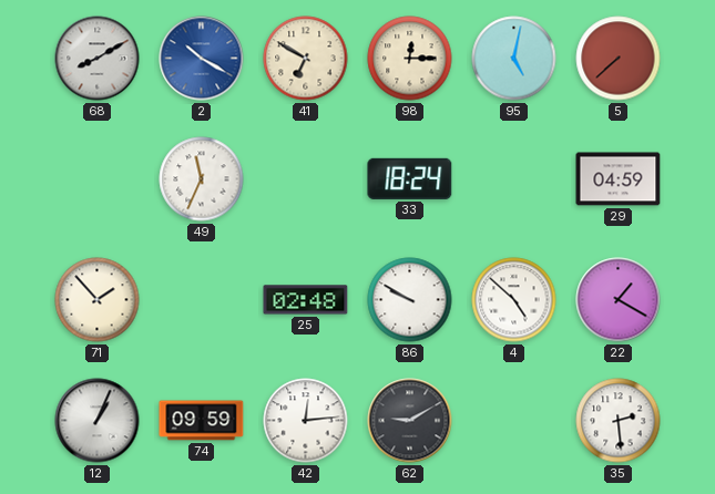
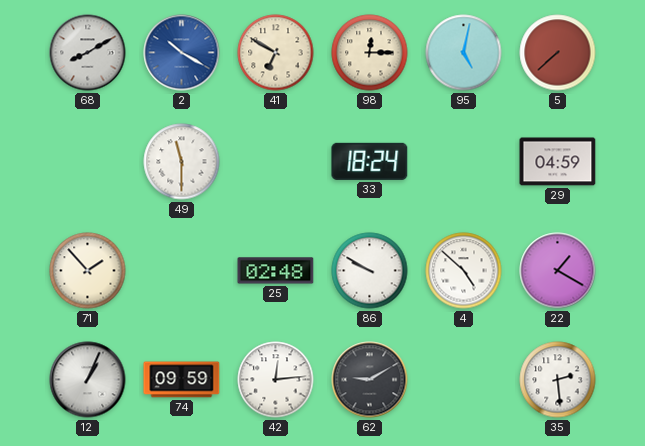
49: 11:34 -> 11:30
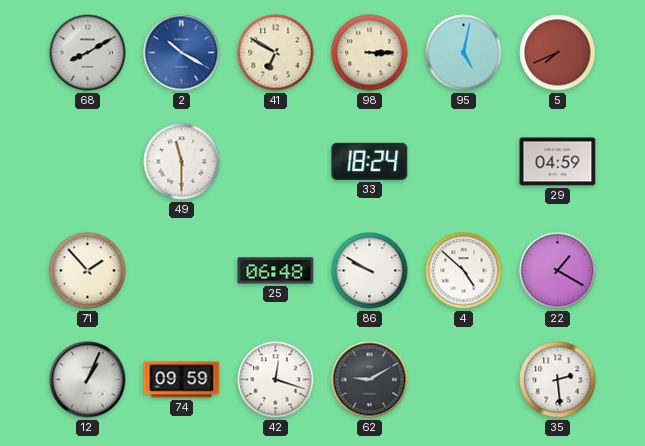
98: 12:15 -> 3:15
5: 7:38 -> 7:41
25: 02:48 -> 06:48
42: 12:14 -> 12:18
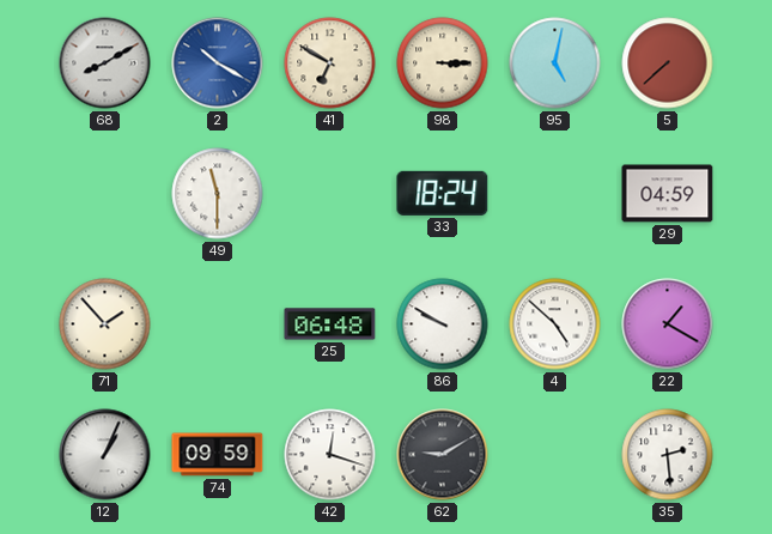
5: 7:41 -> 7:38
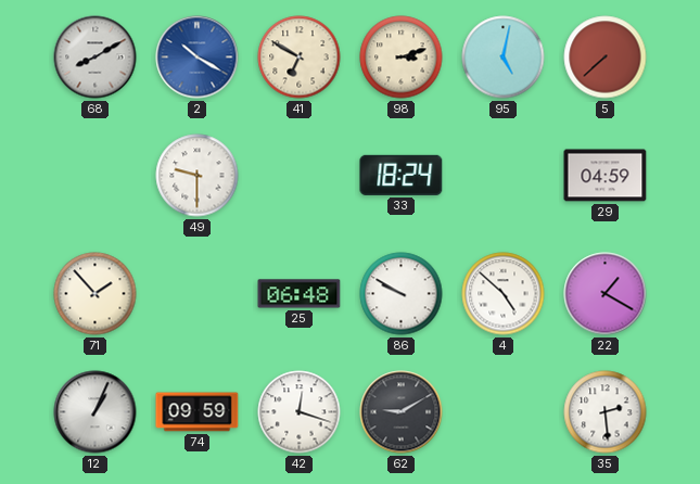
98: 3:15 -> 3:12
49: 11:30 -> 9:30
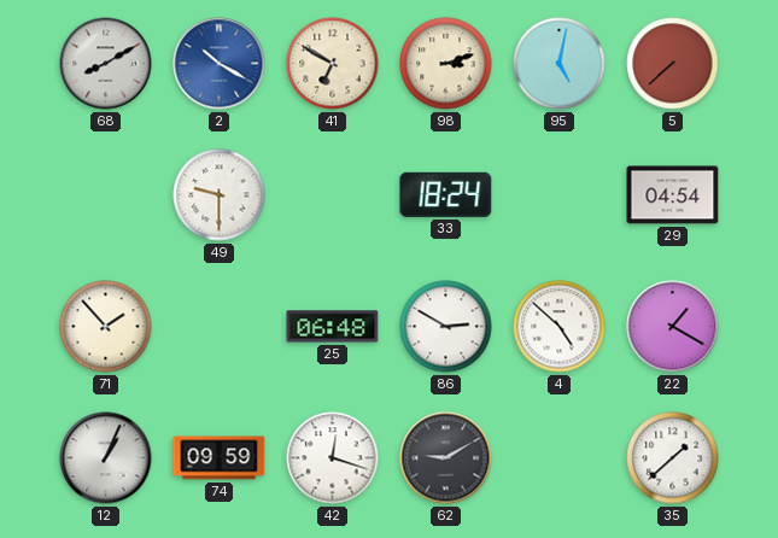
29: 04:59 -> 04:54
86: 9:50 -> 2:50
35: 2:29 -> 1:38
